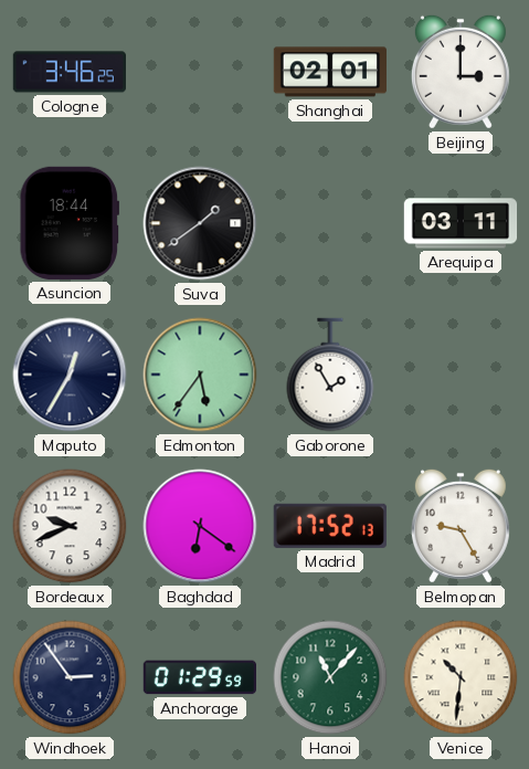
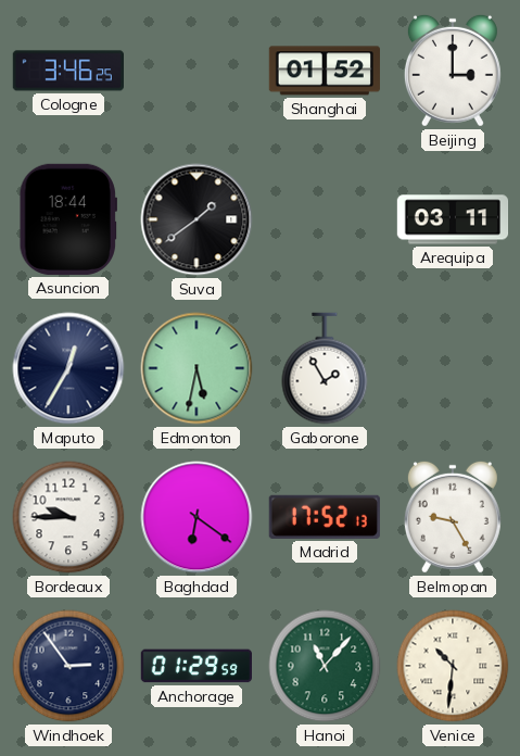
Shanghai: 02:01 -> 01:52
Edmonton: 5:36 -> 5:32
Bordeaux: 9:41 -> 9:45
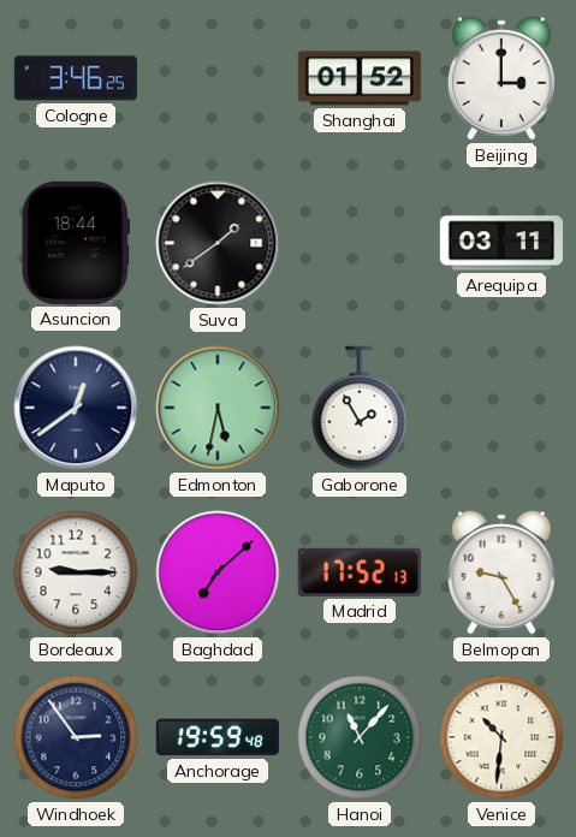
Maputo: 12:35 -> 12:39
Bordeaux: 9:45 -> 9:15
Baghdad: 6:21 -> 7:08
Anchorage: 01:29 -> 19:59
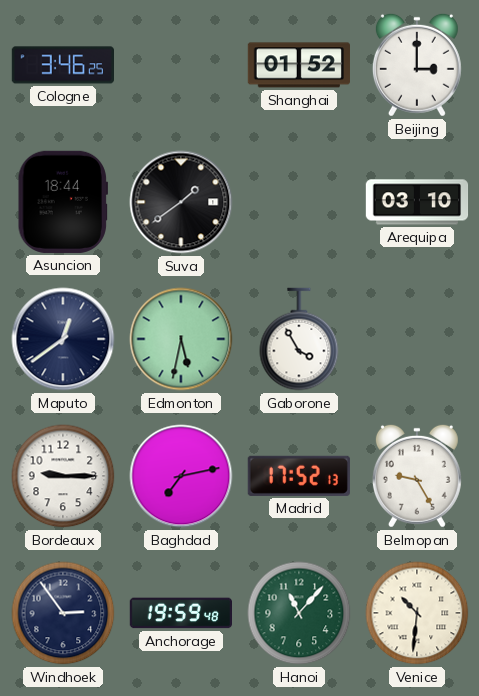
Arequipa: 03:11 -> 03:10
Gaborone: 1:55 -> 3:55
Baghdad: 7:08 -> 7:13
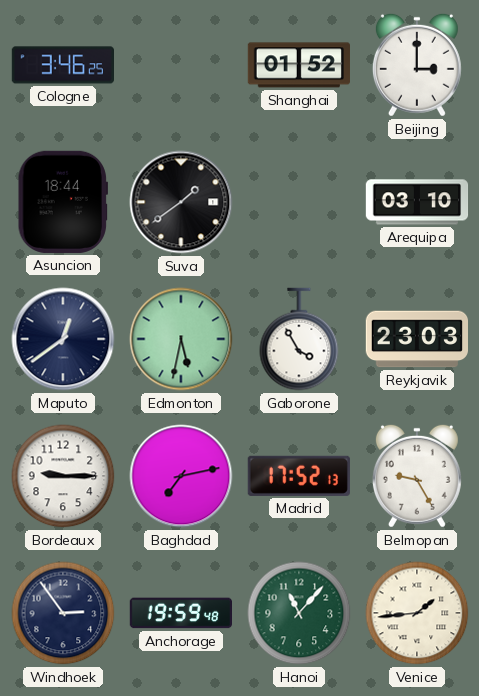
Reykjavik: none -> 23:03
Venice: 10:31 -> 1:44
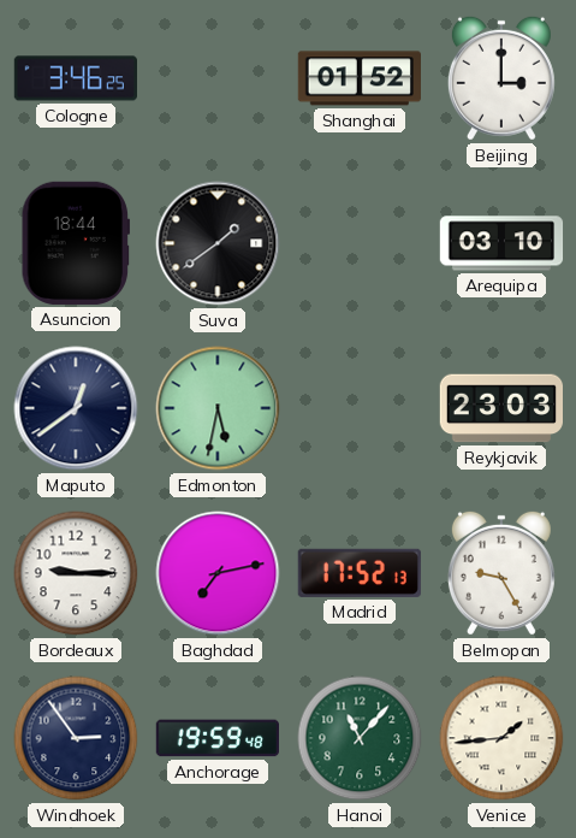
Gaborone: 3:55 -> none
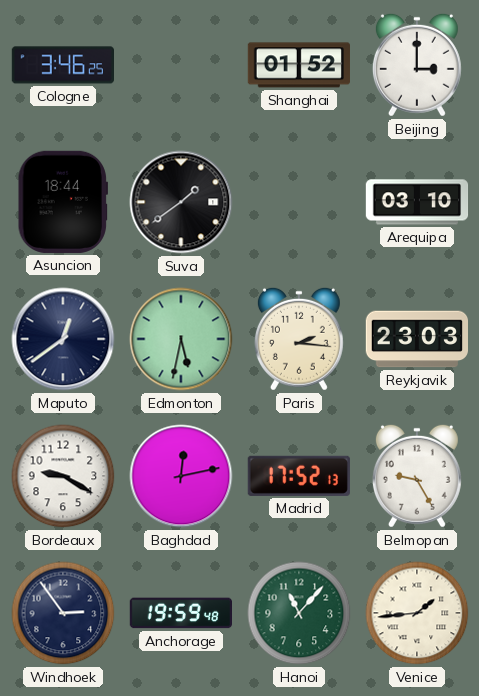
Paris: none -> 2:16
Bordeaux: 9:15 -> 9:20
Baghdad: 7:13 -> 12:13
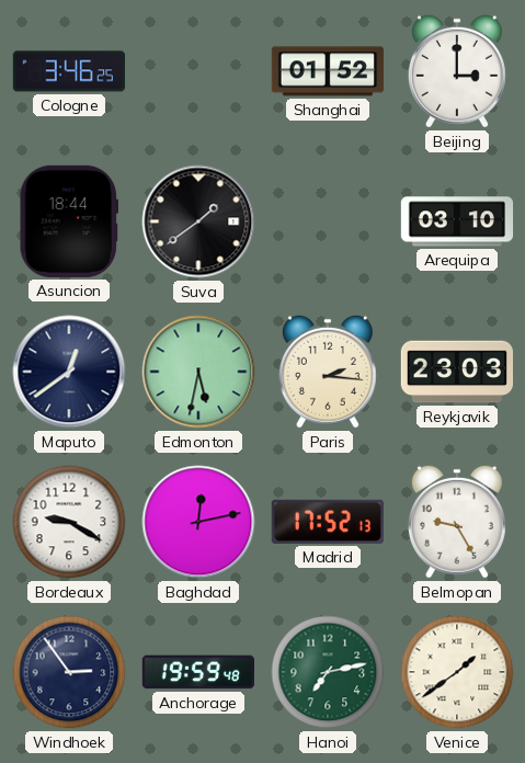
Hanoi: 11:07 -> 7:13
Venice: 1:44 -> 1:39
